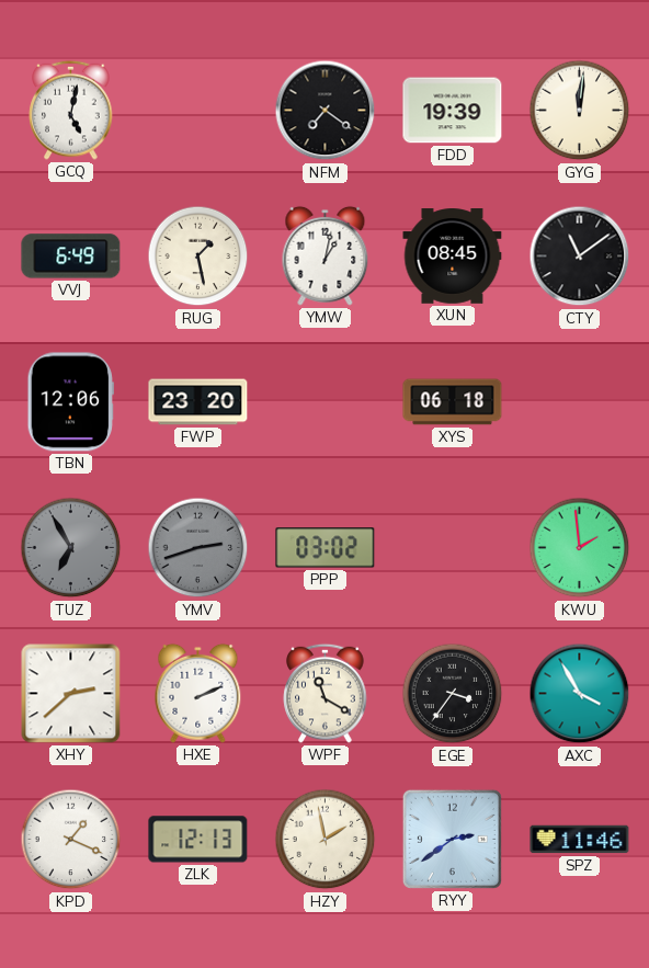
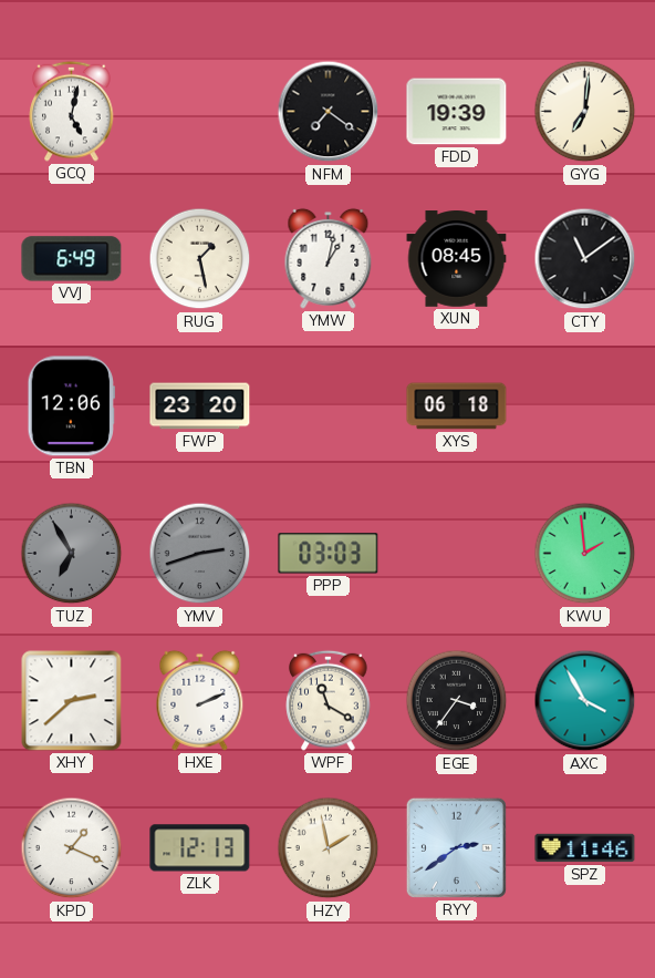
GYG: 12:01 -> 7:01
PPP: 03:02 -> 03:03
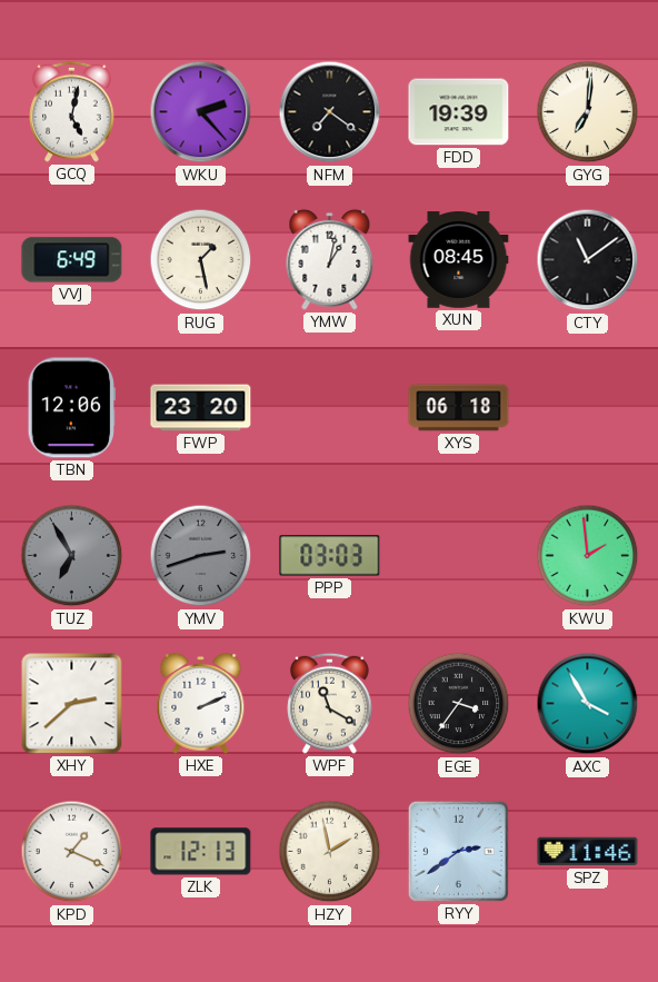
WKU: none -> 2:23
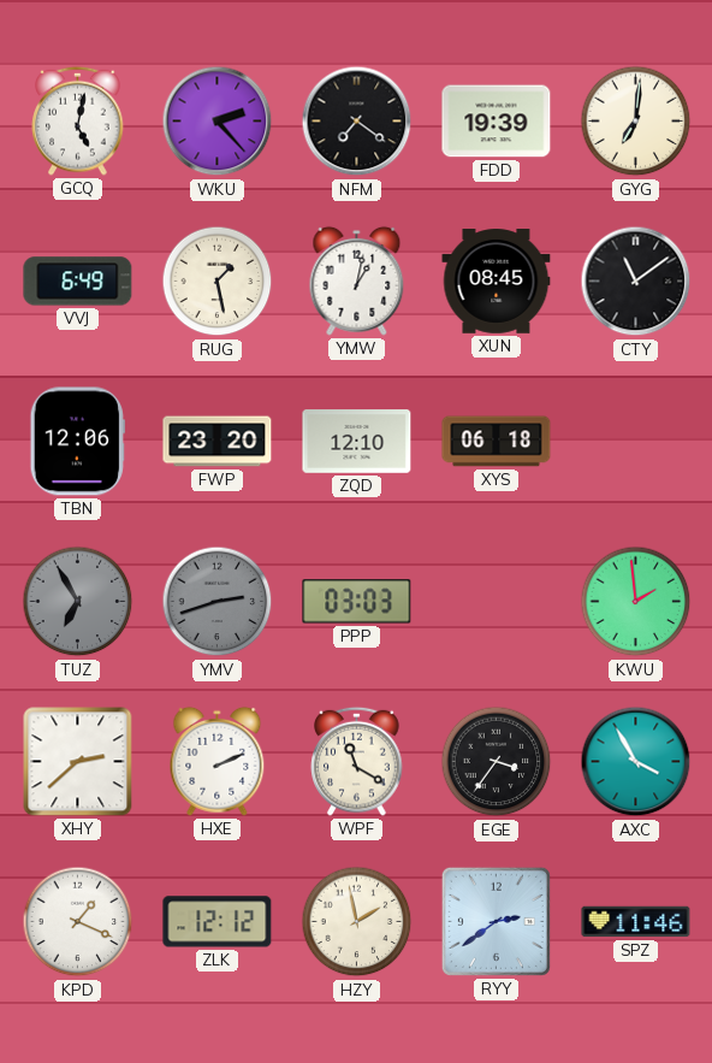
ZQD: none -> 12:10
ZLK: 12:13 -> 12:12
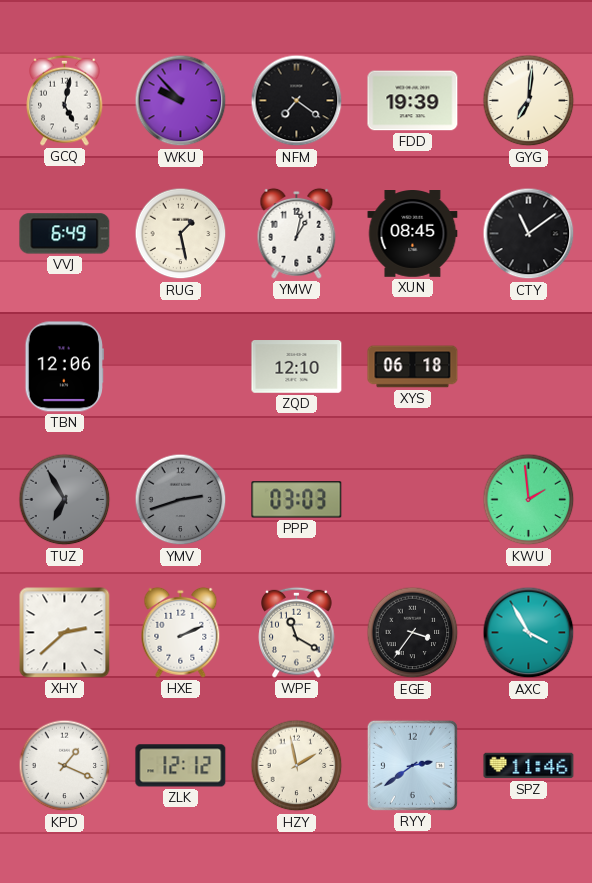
WKU: 2:23 -> 9:53
FWP: 23:20 -> none
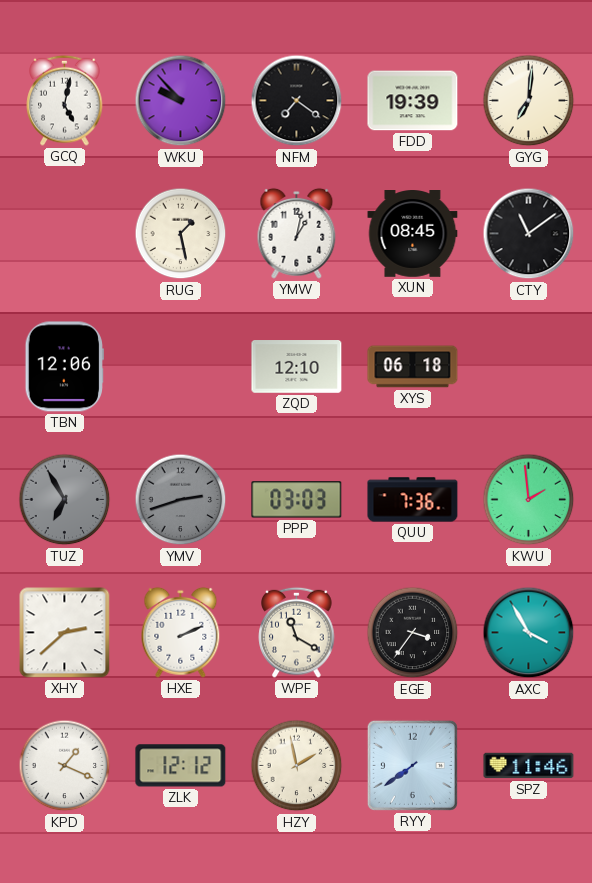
VVJ: 6:49 -> none
QUU: none -> 7:36
RYY: 2:39 -> 7:39
